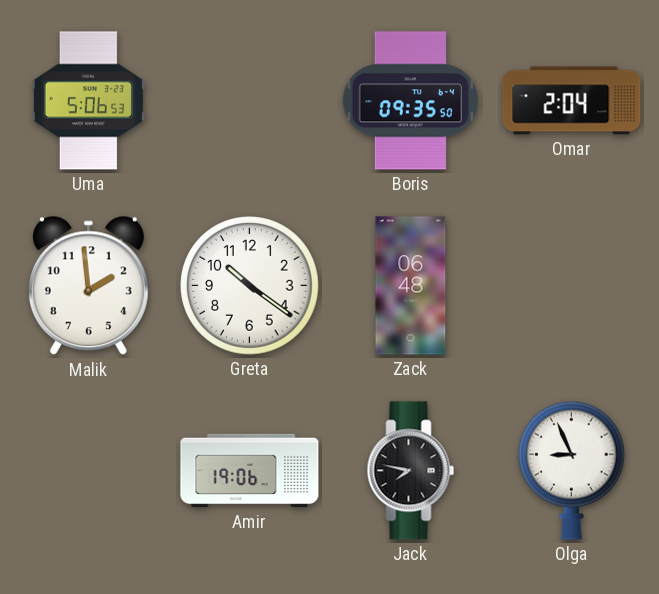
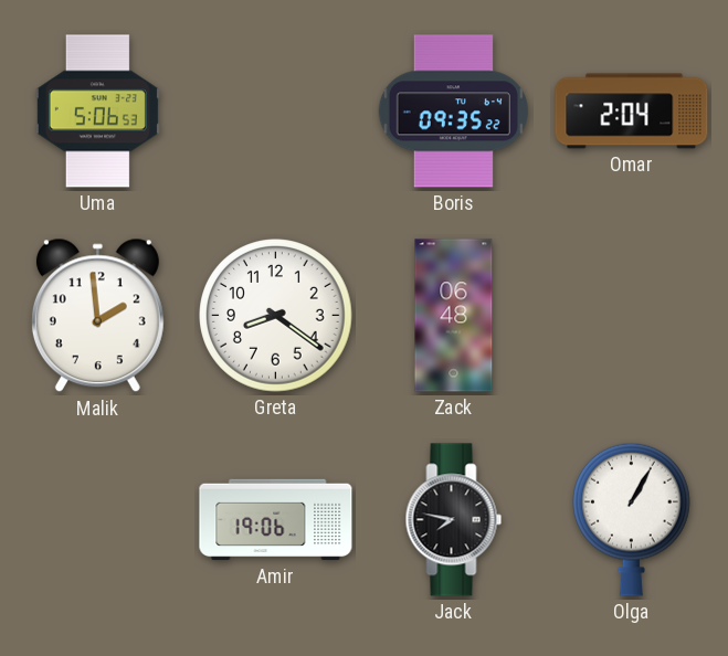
Boris: 09:35:50 -> 09:35:22
Greta: 10:21 -> 8:21
Olga: 8:56 -> 1:05
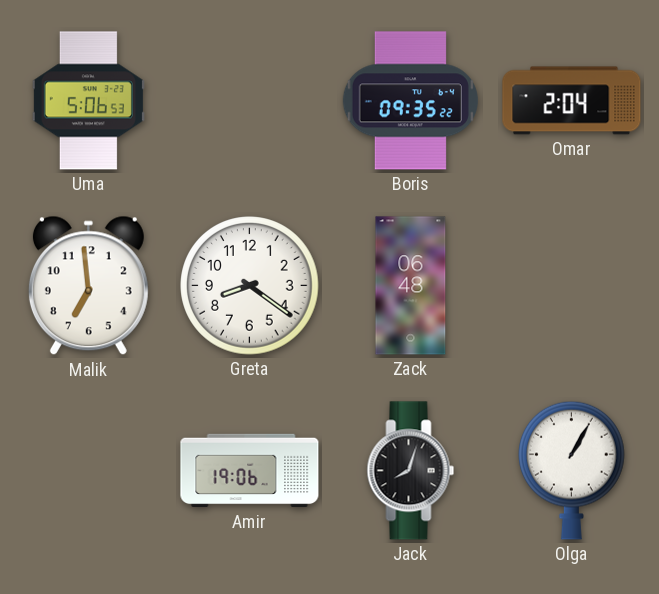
Malik: 1:59 -> 6:59
Jack: 7:47 -> 8:03
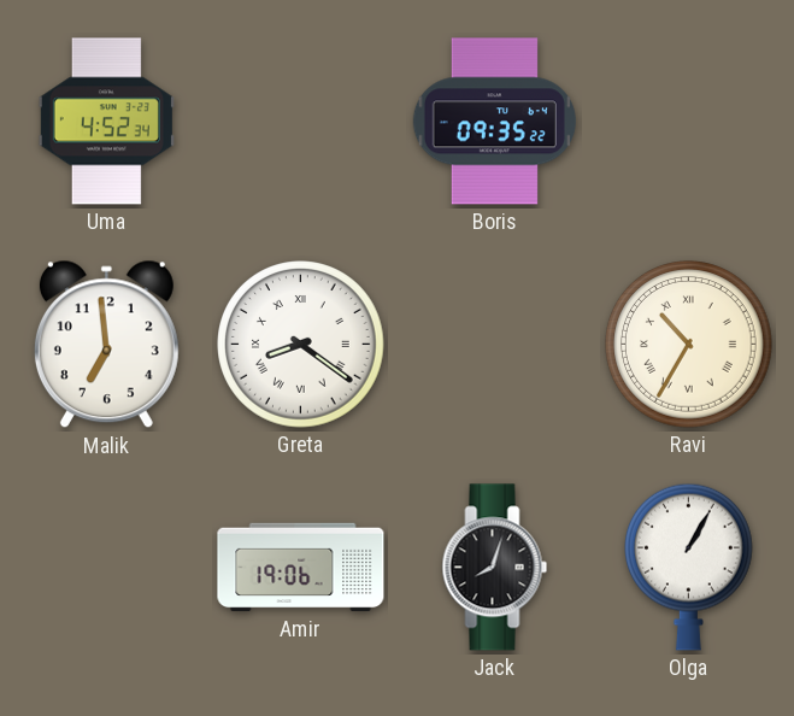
Uma: 5:06 -> 4:52
Omar: 2:04 -> none
Greta numerals: Arabic -> Roman
Zack: 06:48 -> none
Ravi: none -> 10:35
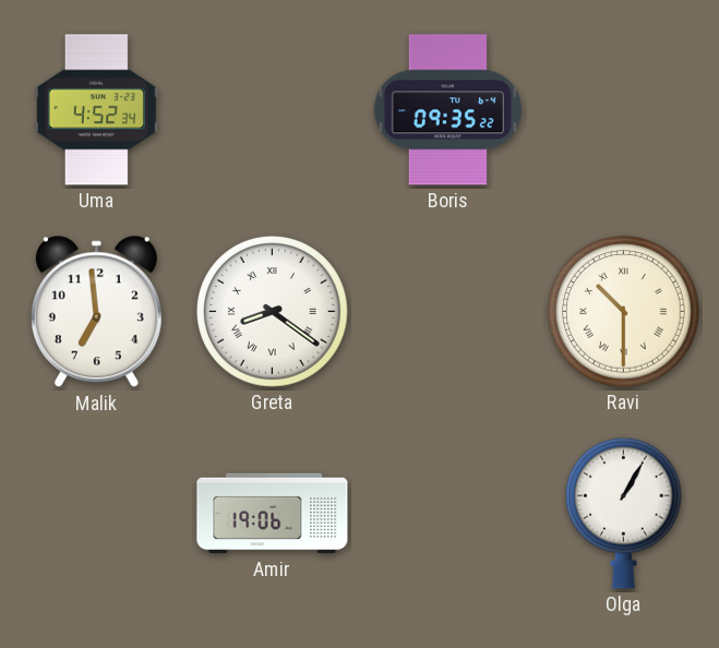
Ravi: 10:35 -> 10:30
Jack: 8:03 -> none
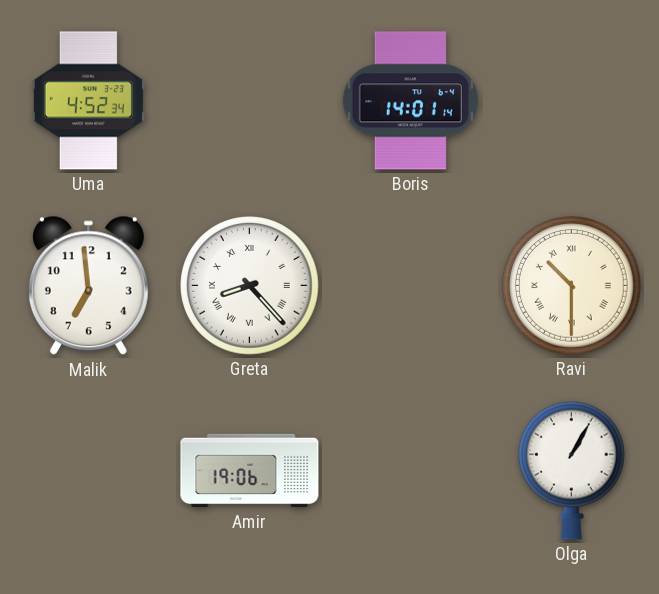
Boris: 09:35 -> 14:01
Greta: 8:21 -> 8:23
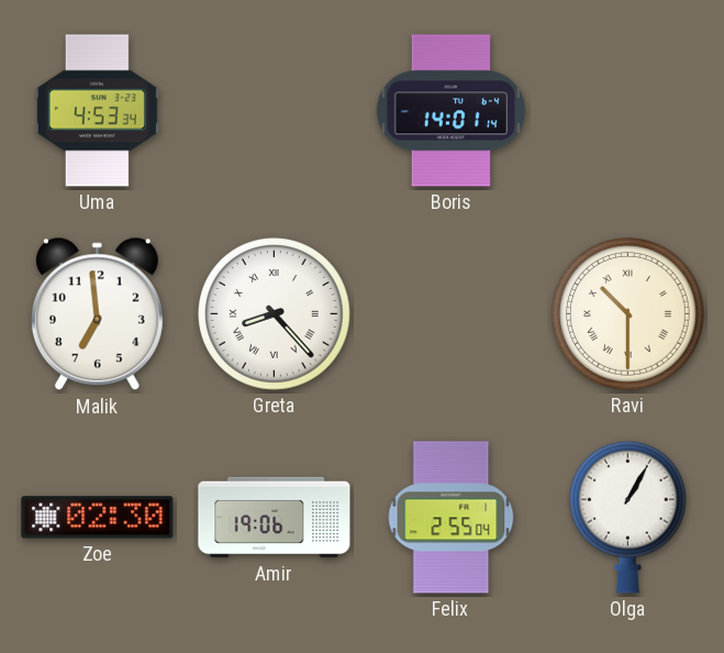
Uma: 4:52 -> 4:53
Zoe: none -> 02:30
Felix: none -> 2:55
